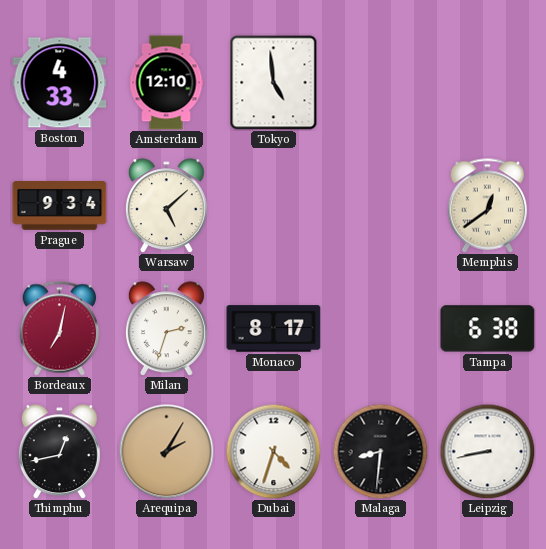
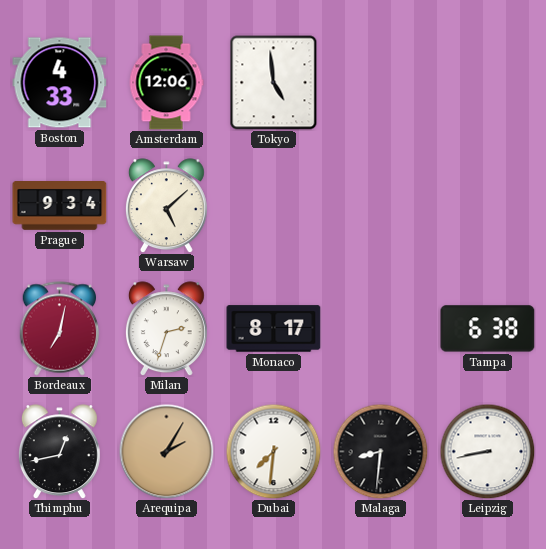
Amsterdam: 12:10 -> 12:06
Memphis: 12:39 -> none
Dubai: 4:33 -> 7:31
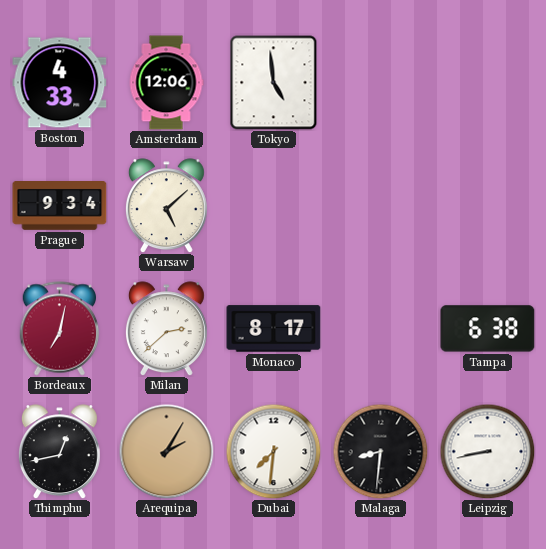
Milan: 2:33 -> 2:38
